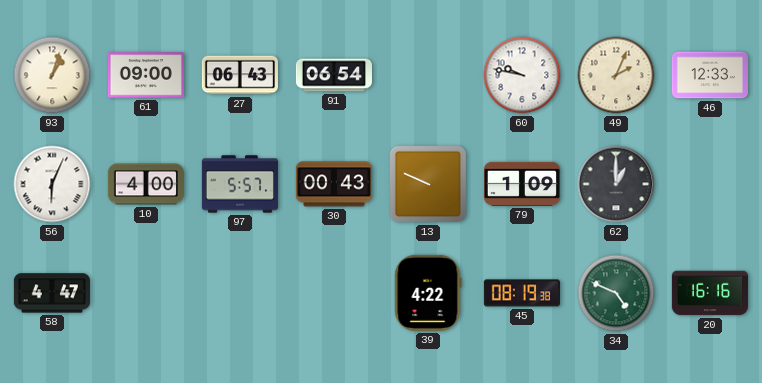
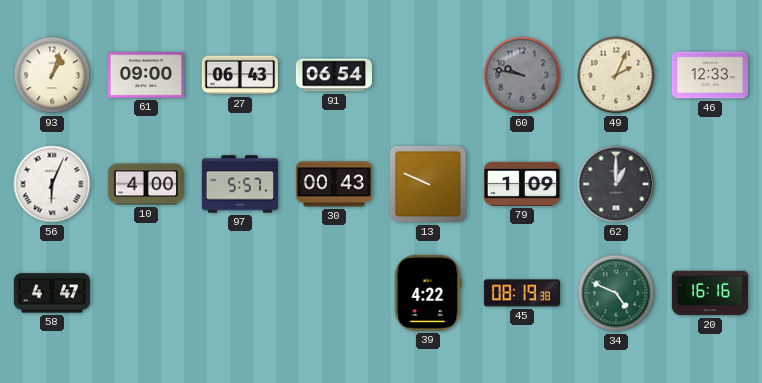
60 dial: white -> grey
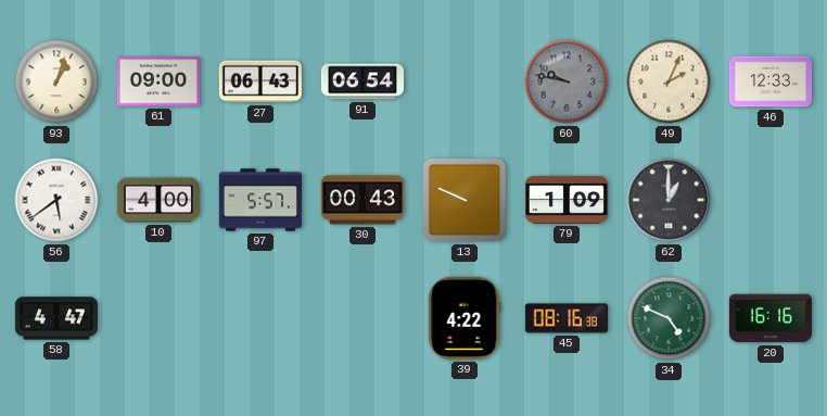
56: 6:04 -> 5:39
45: 08:19 -> 08:16
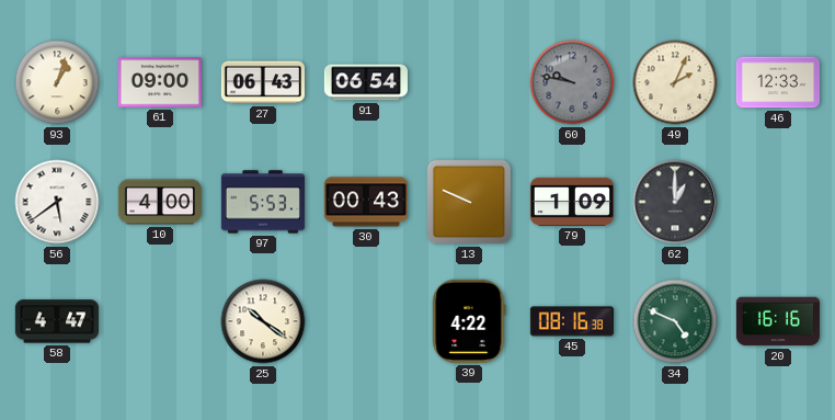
97: 5:57 -> 5:53
25: none -> 10:21
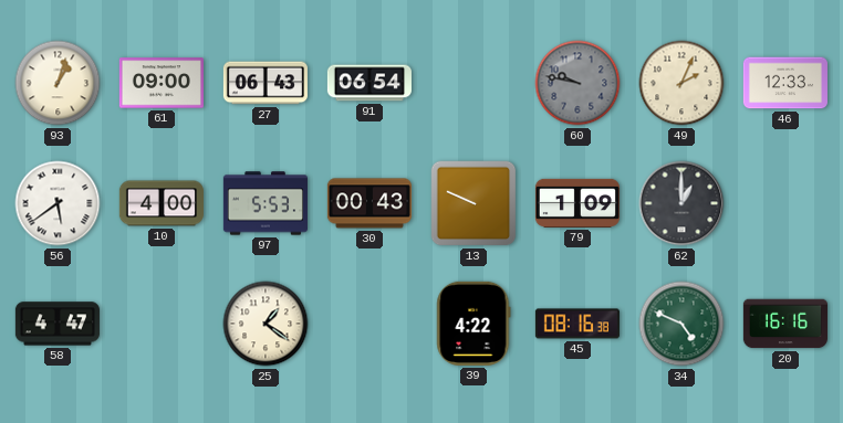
25: 10:21 -> 1:21
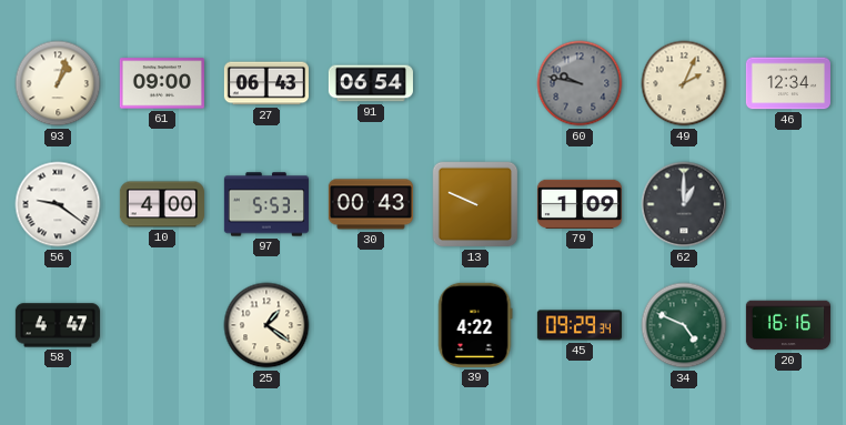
46: 12:33 -> 12:34
56: 5:39 -> 9:21
45: 08:16 -> 09:29
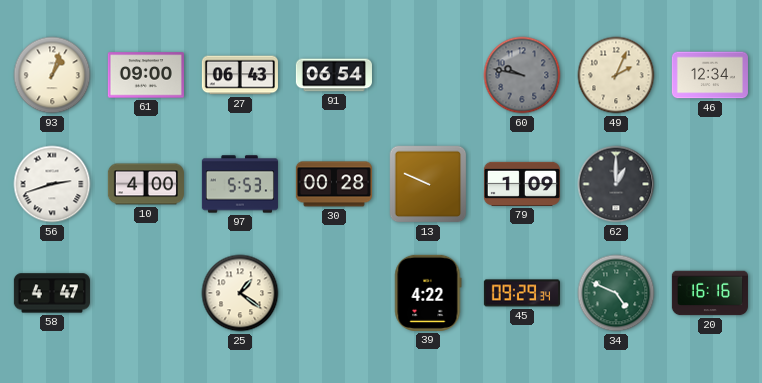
56: 9:21 -> 2:42
30: 00:43 -> 00:28
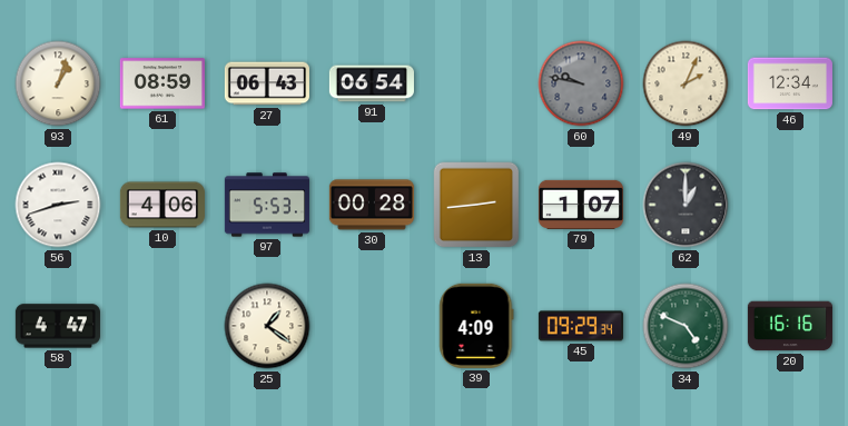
61: 09:00 -> 08:59
10: 4:00 -> 4:06
13: 9:49 -> 2:44
79: 1:09 -> 1:07
39: 4:22 -> 4:09
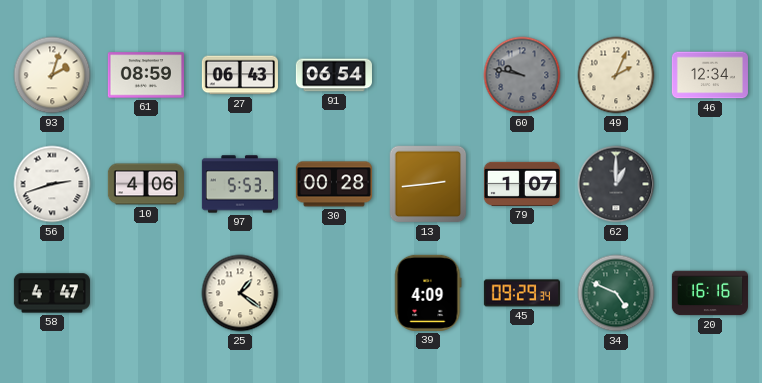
93: 1:03 -> 2:03
